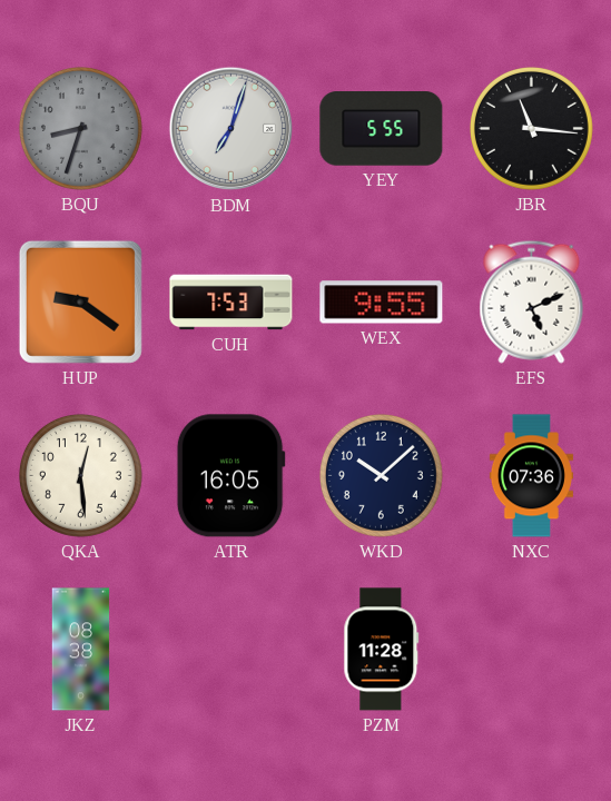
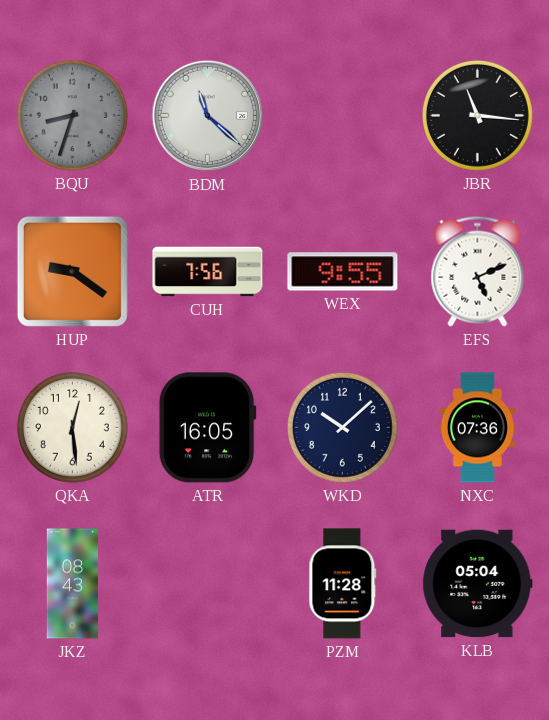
BDM: 7:03 -> 11:22
YEY: 5:55 -> none
CUH: 7:53 -> 7:56
JKZ: 08:38 -> 08:43
KLB: none -> 05:04
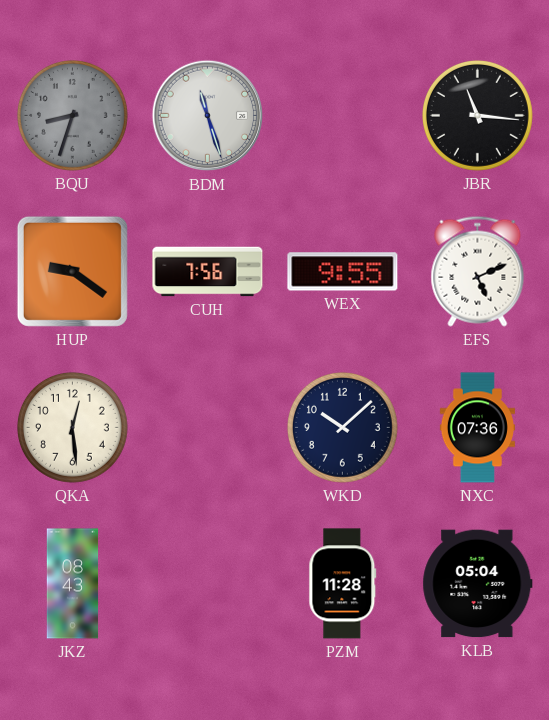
BDM: 11:22 -> 11:27
ATR: 16:05 -> none
